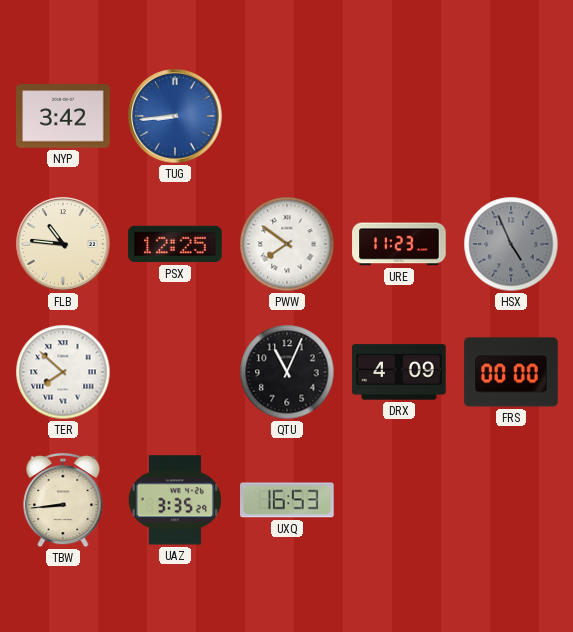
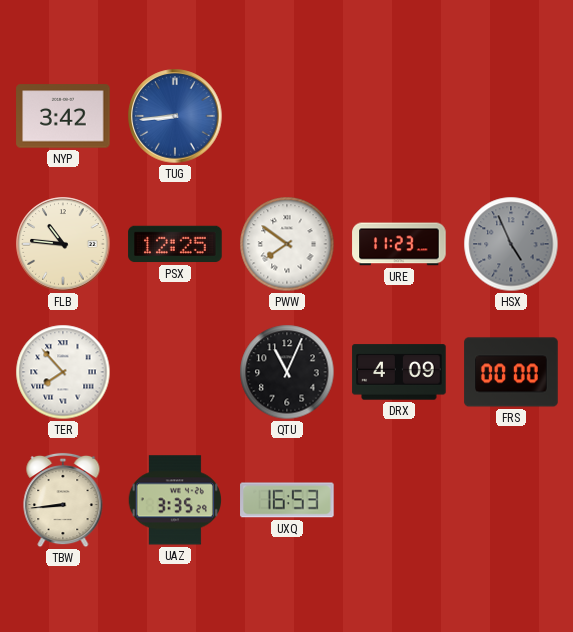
TER: 7:52 -> 7:53
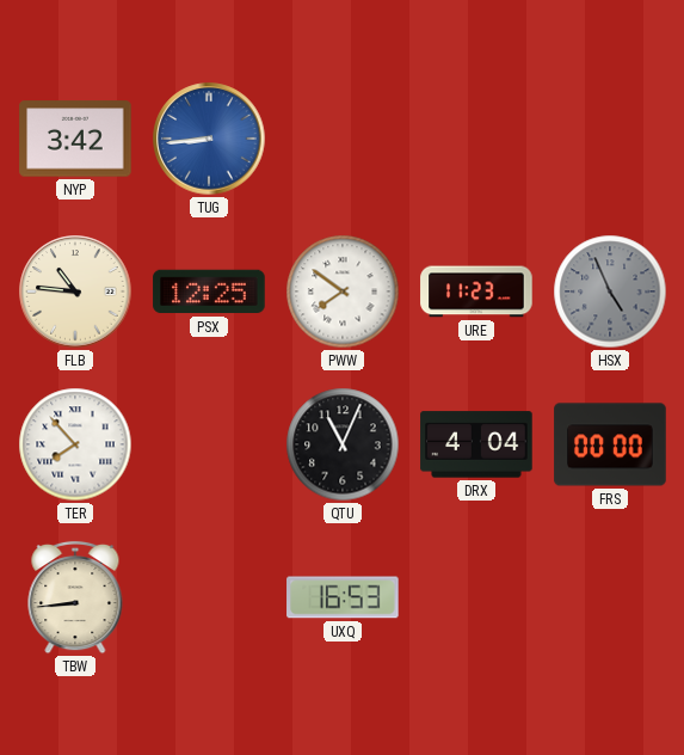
DRX: 4:09 -> 4:04
UAZ: 3:35 -> none
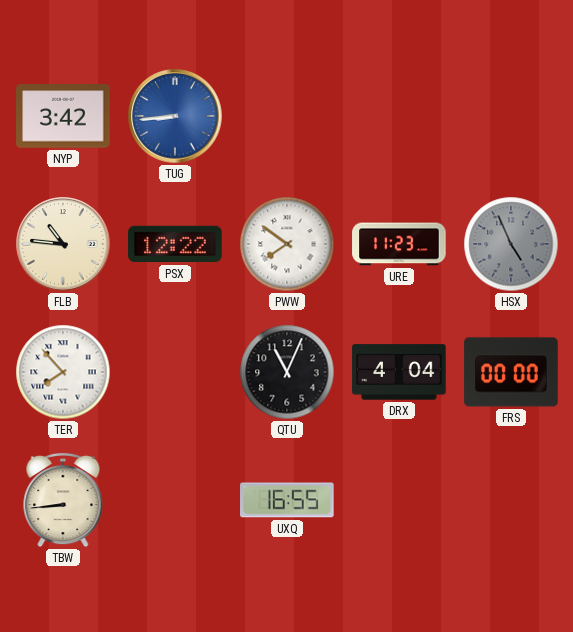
PSX: 12:25 -> 12:22
UXQ: 16:53 -> 16:55
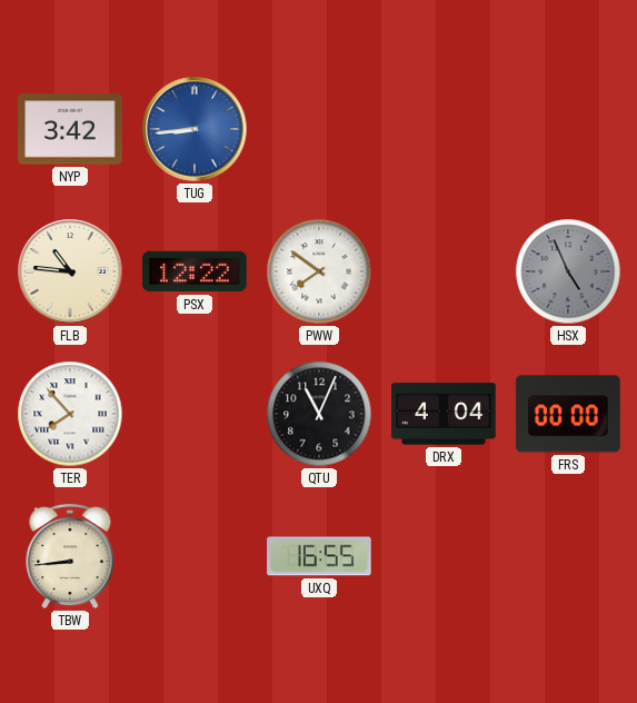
URE: 11:23 -> none
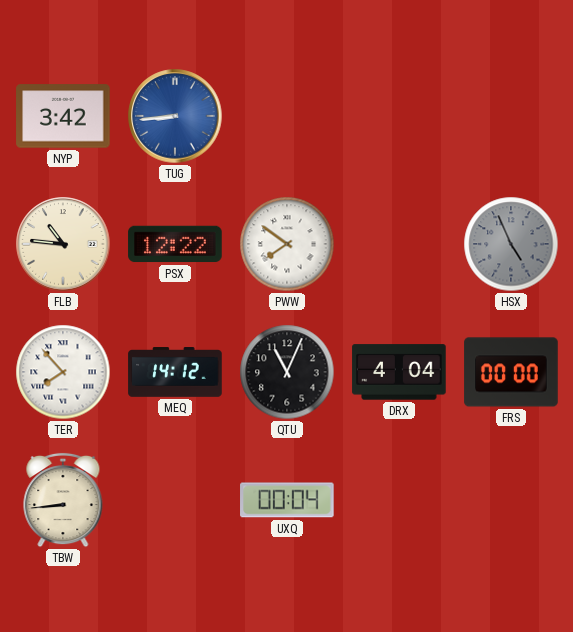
MEQ: none -> 14:12
UXQ: 16:55 -> 00:04
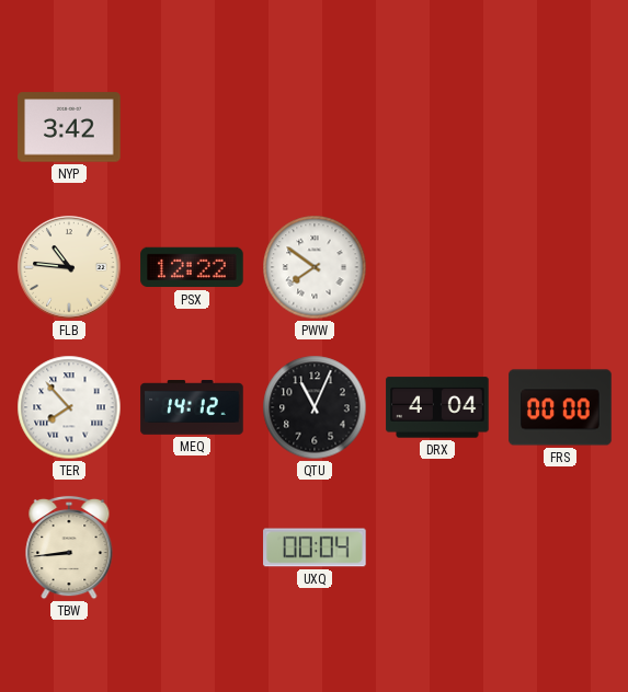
TUG: 8:44 -> none
HSX: 4:56 -> none
